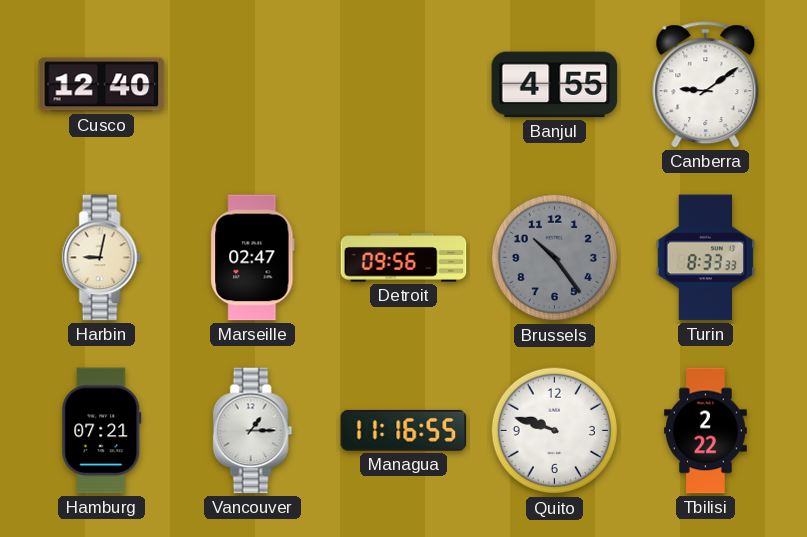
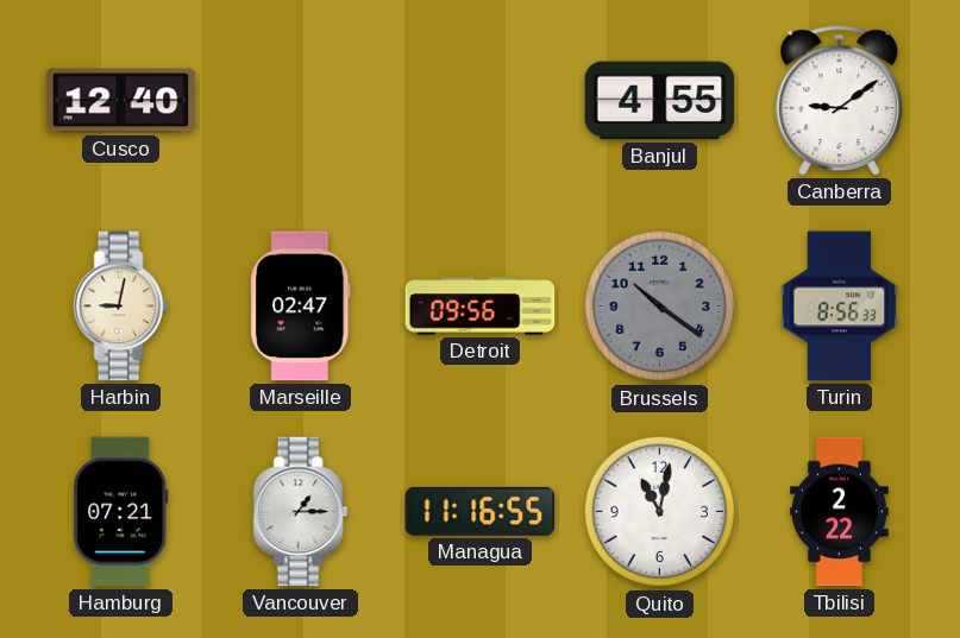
Brussels: 10:24 -> 10:21
Turin: 8:33 -> 8:56
Quito: 9:48 -> 11:02
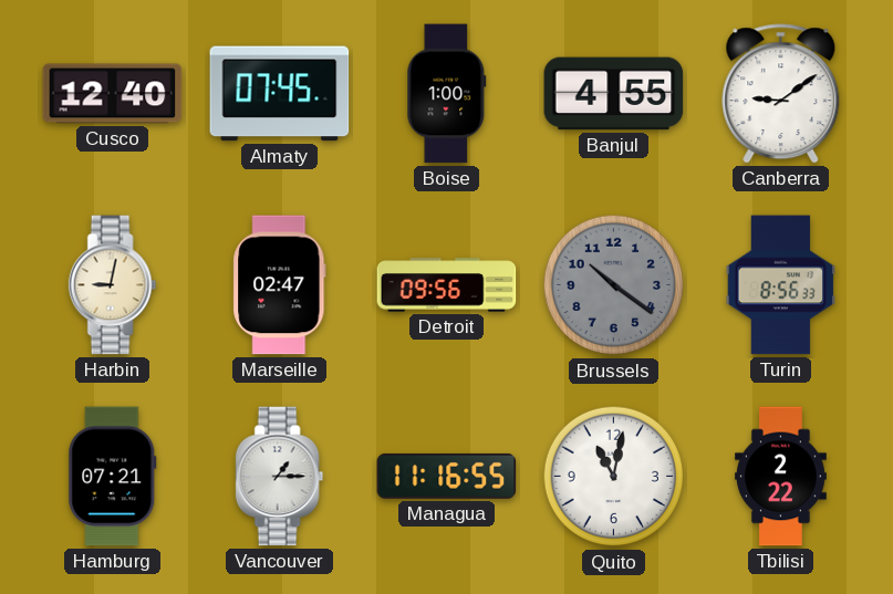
Almaty: none -> 07:45
Boise: none -> 1:00
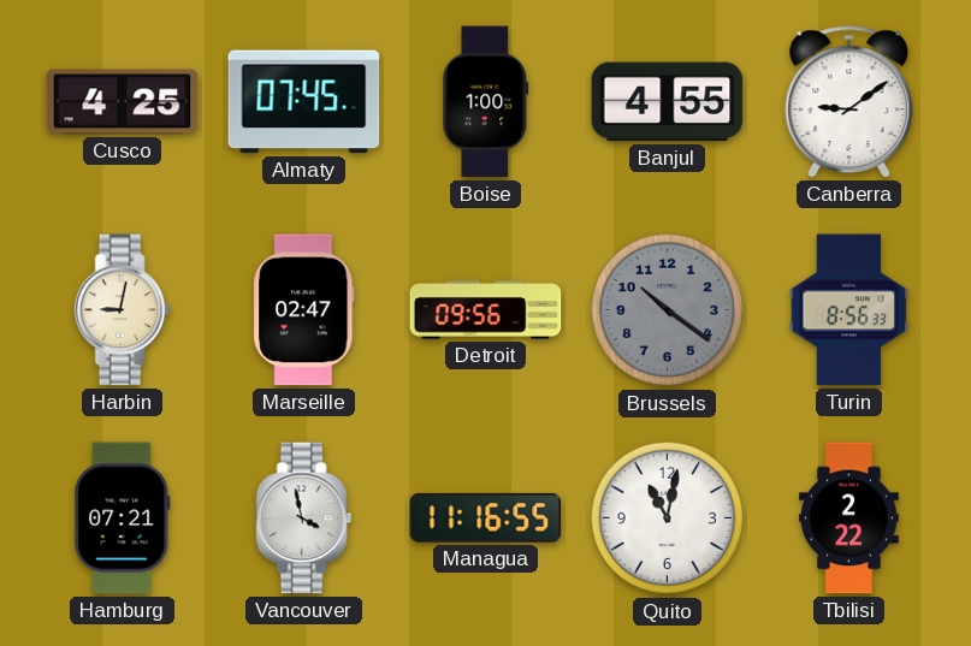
Cusco: 12:40 -> 4:25
Vancouver: 1:15 -> 3:58
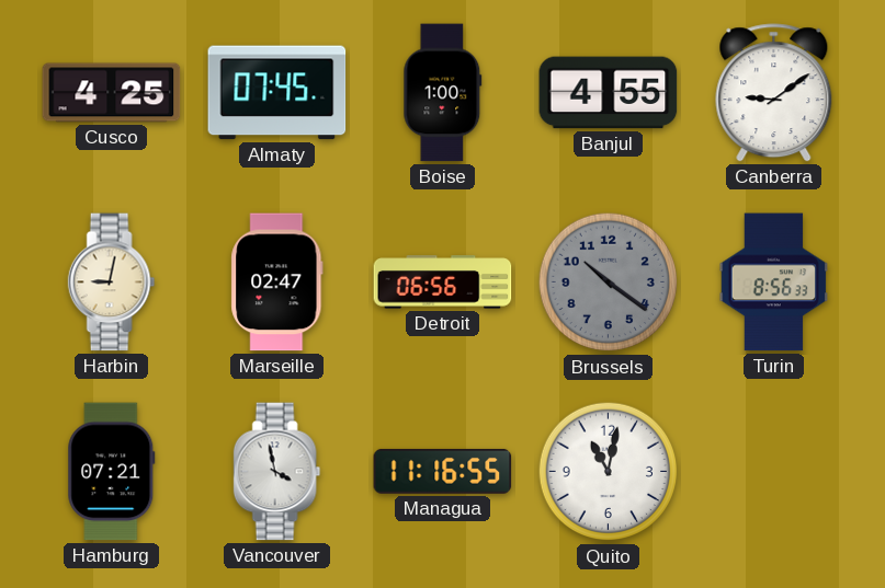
Detroit: 09:56 -> 06:56
Tbilisi: 2:22 -> none
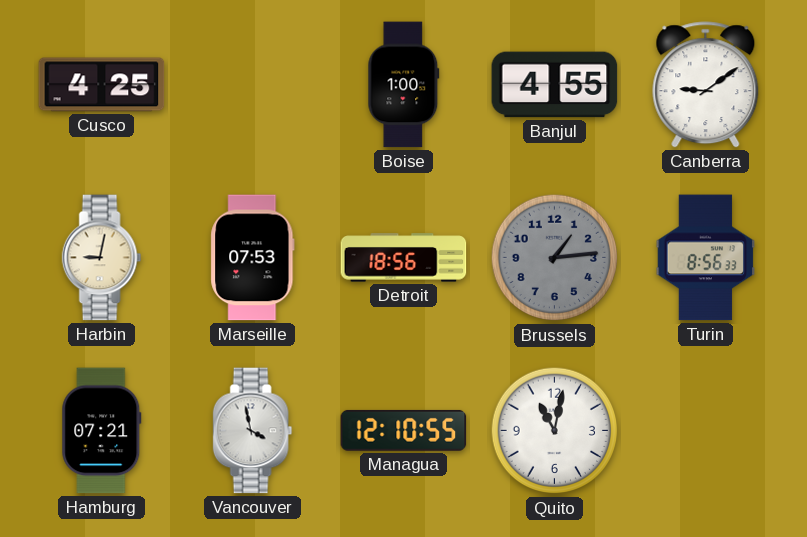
Almaty: 07:45 -> none
Marseille: 02:47 -> 07:53
Detroit: 06:56 -> 18:56
Brussels: 10:21 -> 1:14
Managua: 11:16 -> 12:10
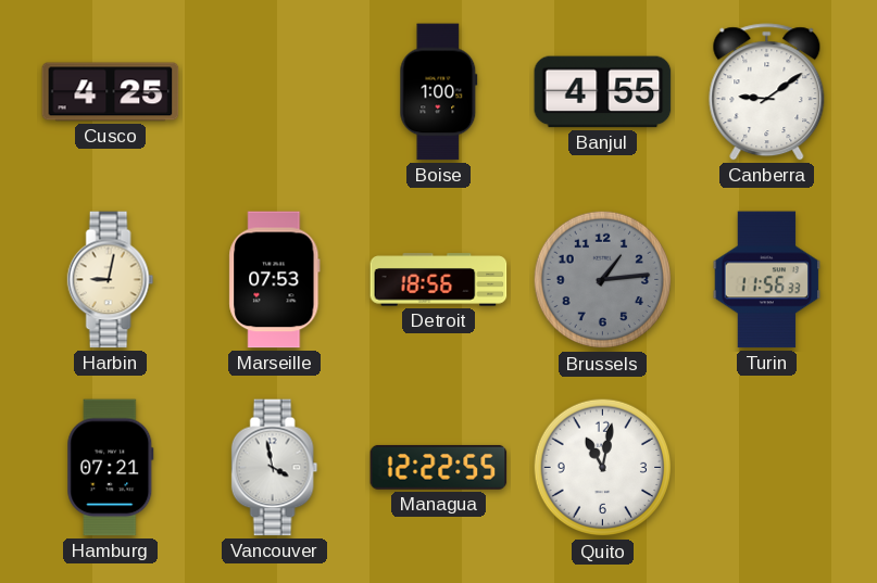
Turin: 8:56 -> 11:56
Managua: 12:10 -> 12:22
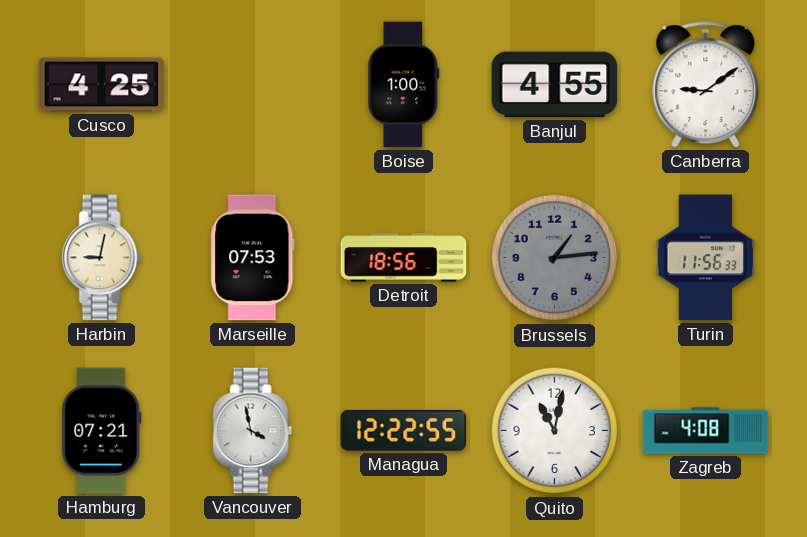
Zagreb: none -> 4:08
